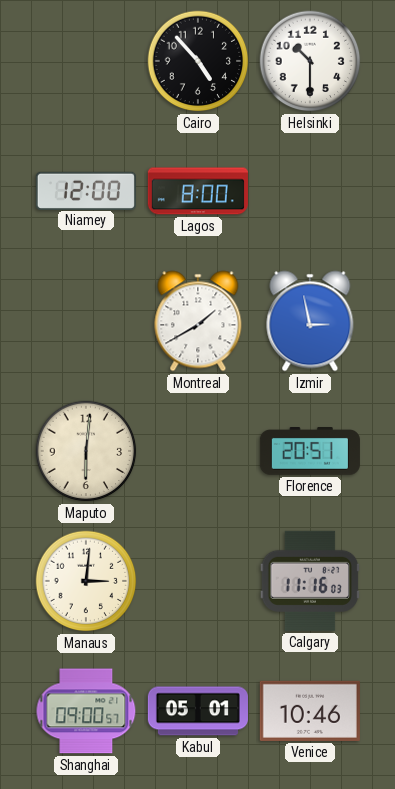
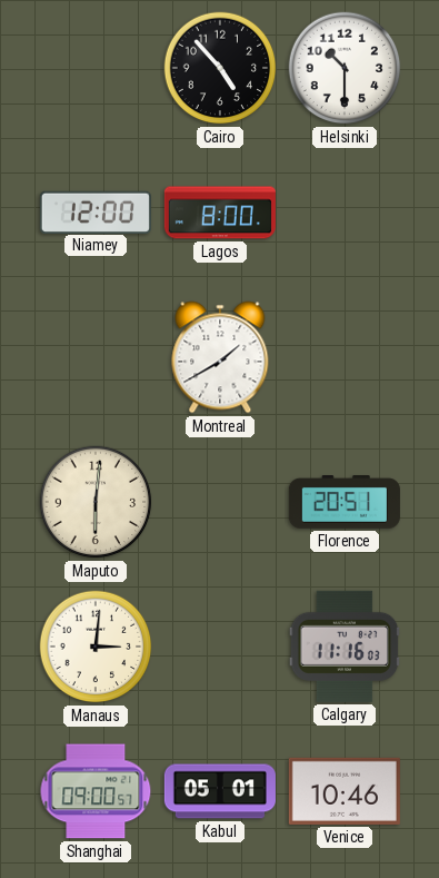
Izmir: 2:58 -> none
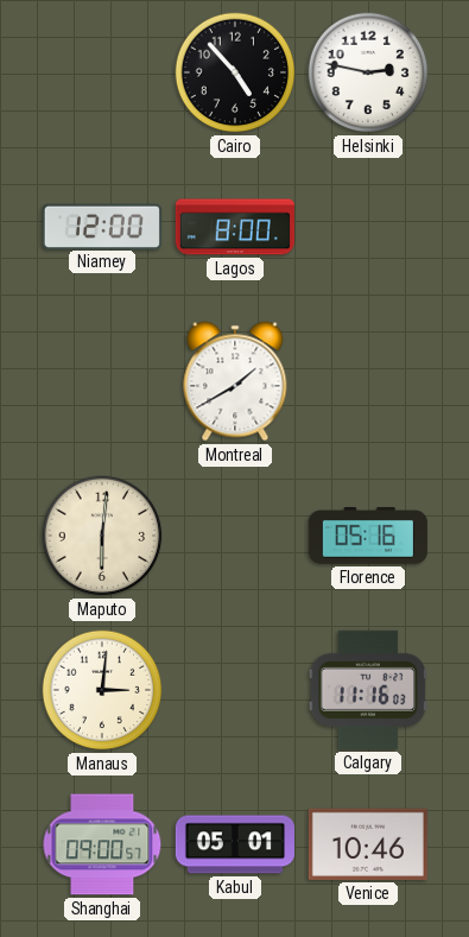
Helsinki: 10:30 -> 2:47
Florence: 20:51 -> 05:16
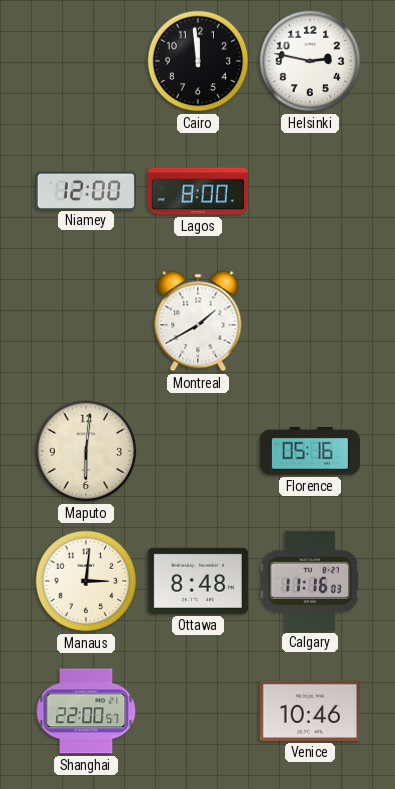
Cairo: 4:53 -> 11:59
Ottawa: none -> 8:48
Shanghai: 09:00 -> 22:00
Kabul: 05:01 -> none
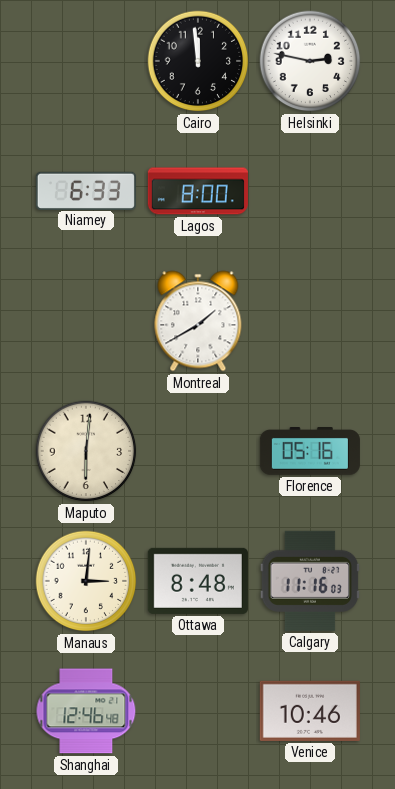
Niamey: 12:00 -> 6:33
Shanghai: 22:00 -> 12:46
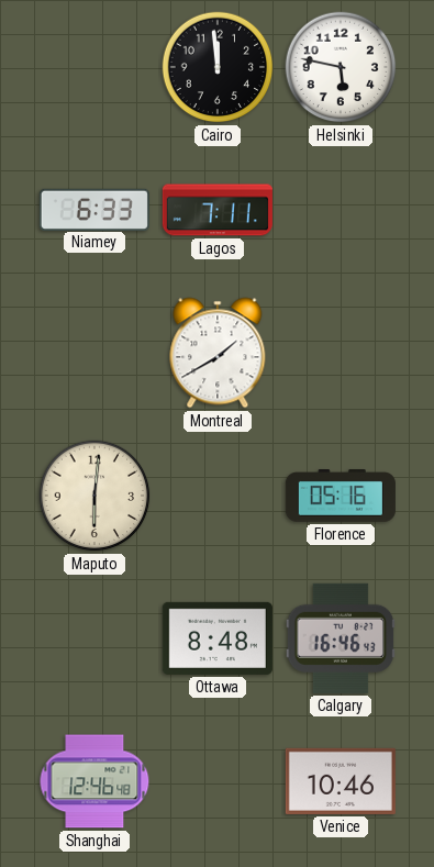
Helsinki: 2:47 -> 5:47
Lagos: 8:00 -> 7:11
Manaus: 3:01 -> none
Calgary: 11:16 -> 16:46
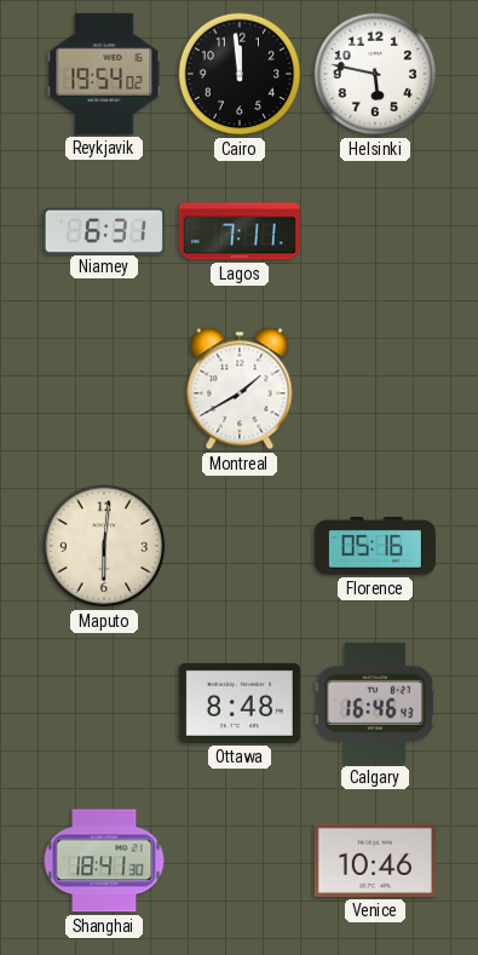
Reykjavik: none -> 19:54
Niamey: 6:33 -> 6:31
Shanghai: 12:46 -> 18:41
